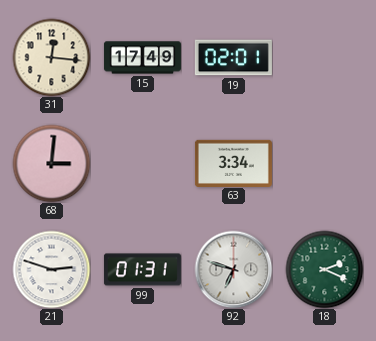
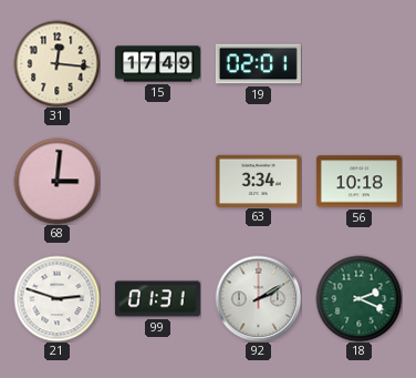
56: none -> 10:18
92: 6:48 -> 2:10
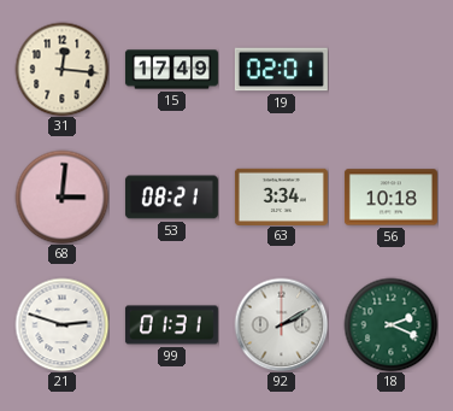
53: none -> 08:21
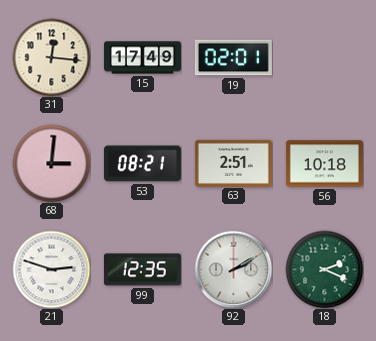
63: 3:34 -> 2:51
99: 01:31 -> 12:35
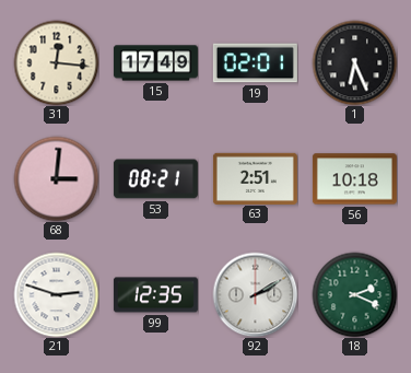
1: none -> 6:26
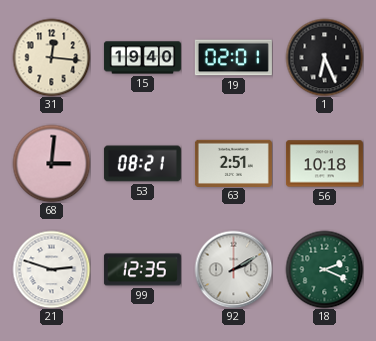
15: 17:49 -> 19:40
